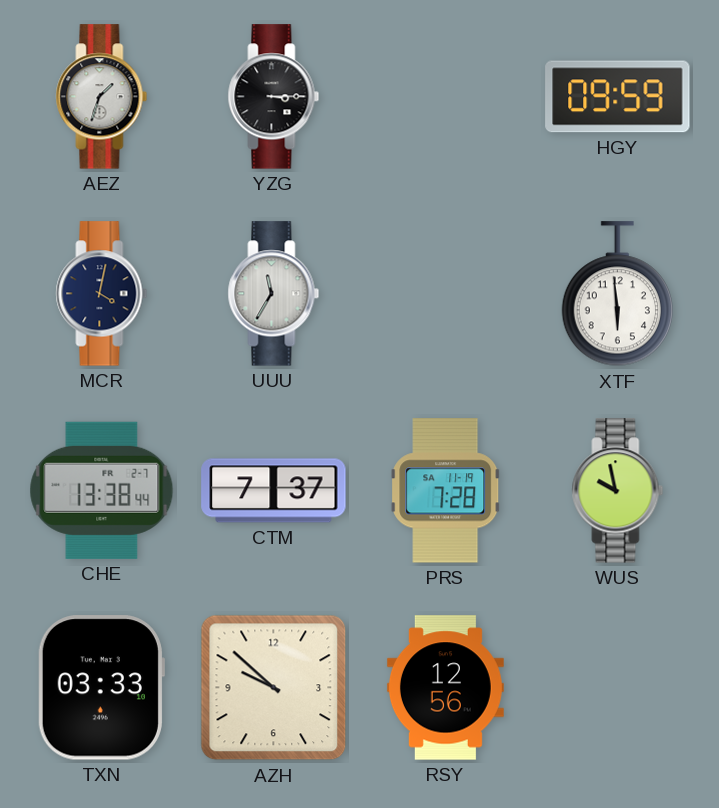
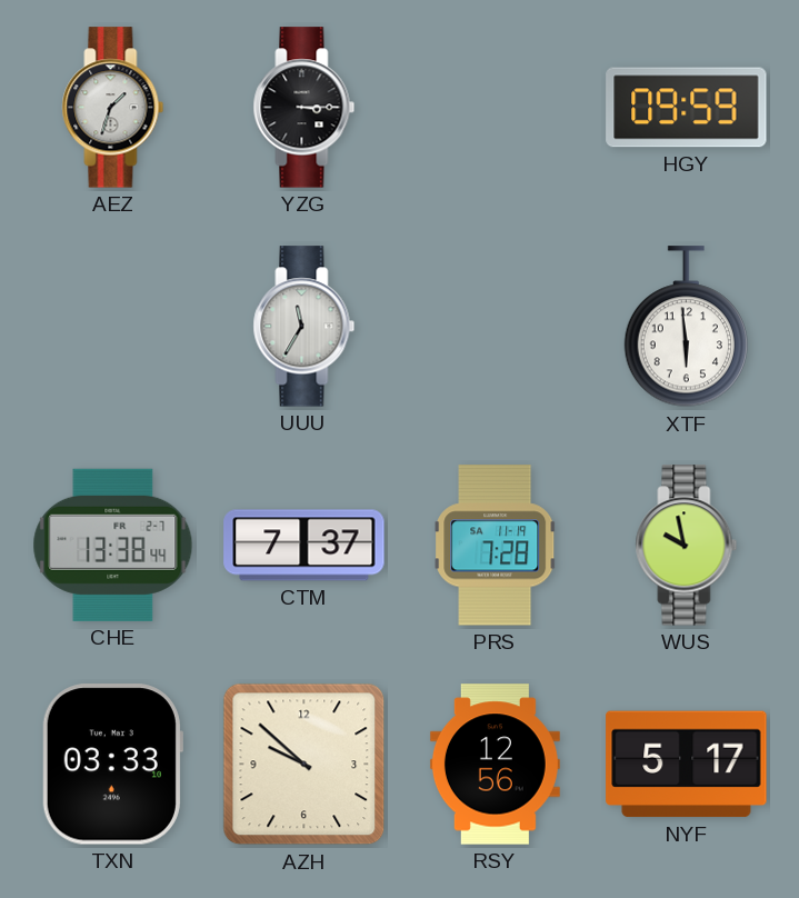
MCR: 4:02 -> none
NYF: none -> 5:17
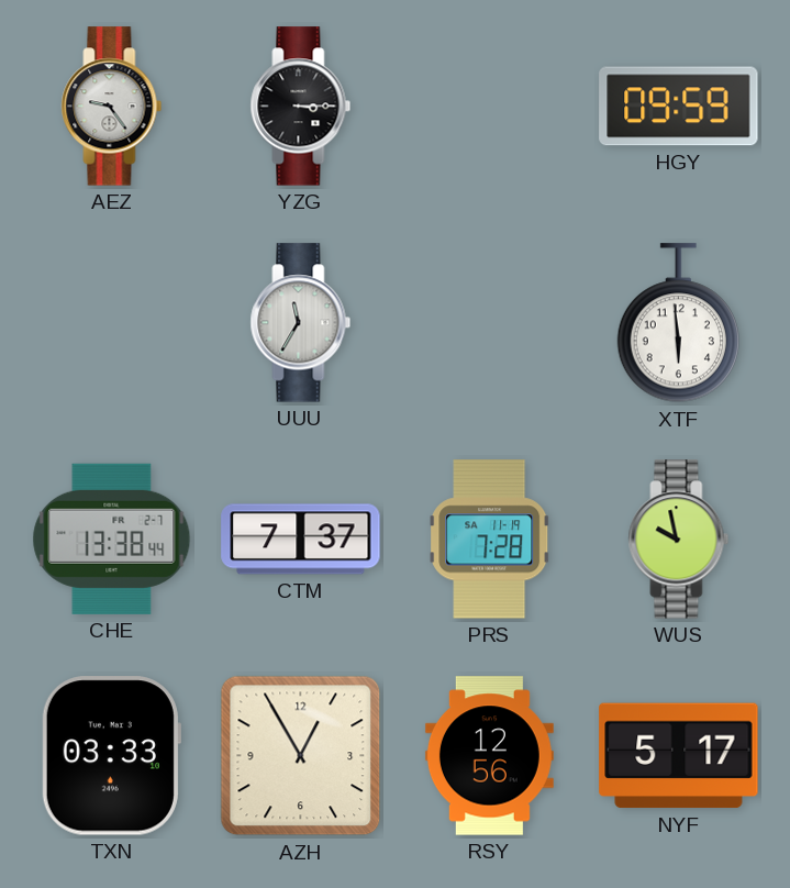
AEZ: 1:33 -> 9:24
AZH: 9:52 -> 12:55
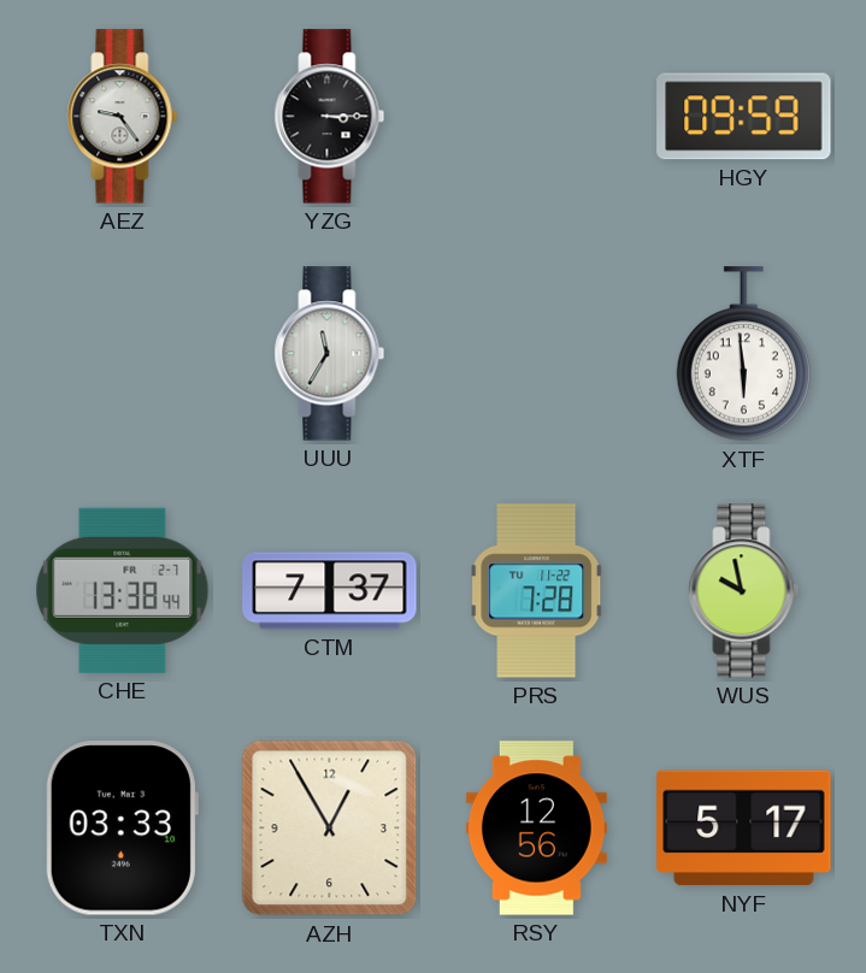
PRS date: SA 11-19 -> TU 11-22
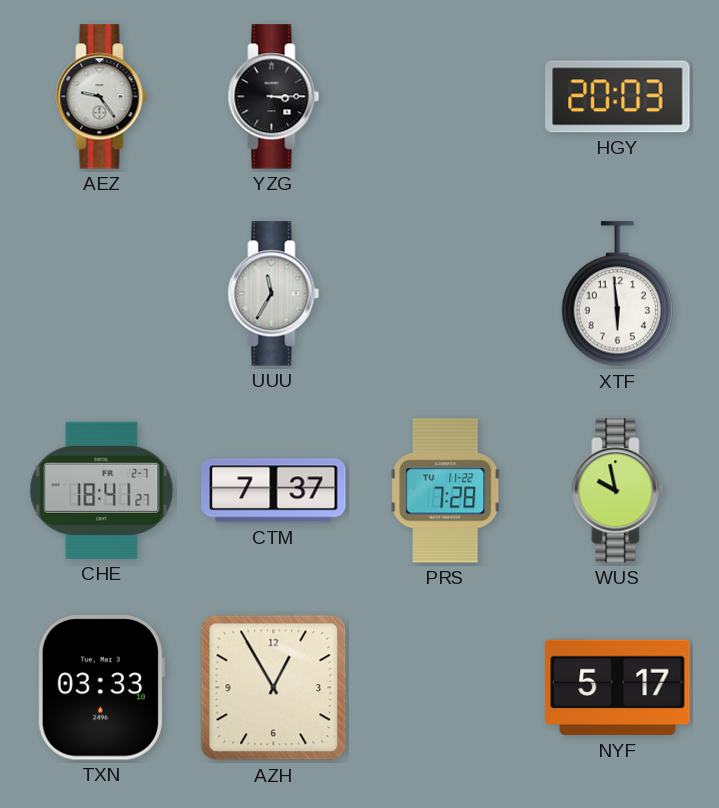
HGY: 09:59 -> 20:03
CHE: 13:38 -> 18:41
RSY: 12:56 -> none
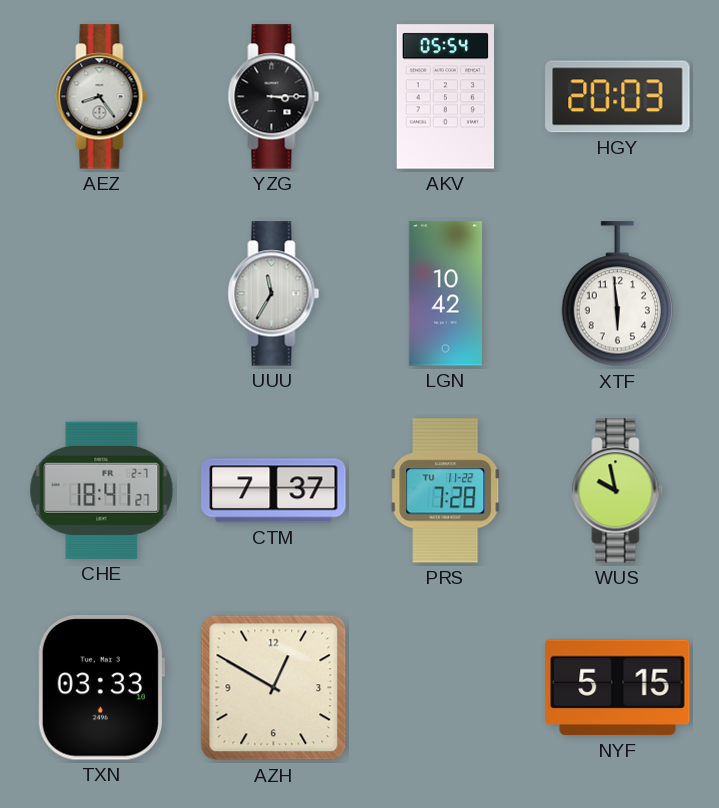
AEZ: 9:24 -> 8:24
AKV: none -> 05:54
LGN: none -> 10:42
AZH: 12:55 -> 12:50
NYF: 5:17 -> 5:15
